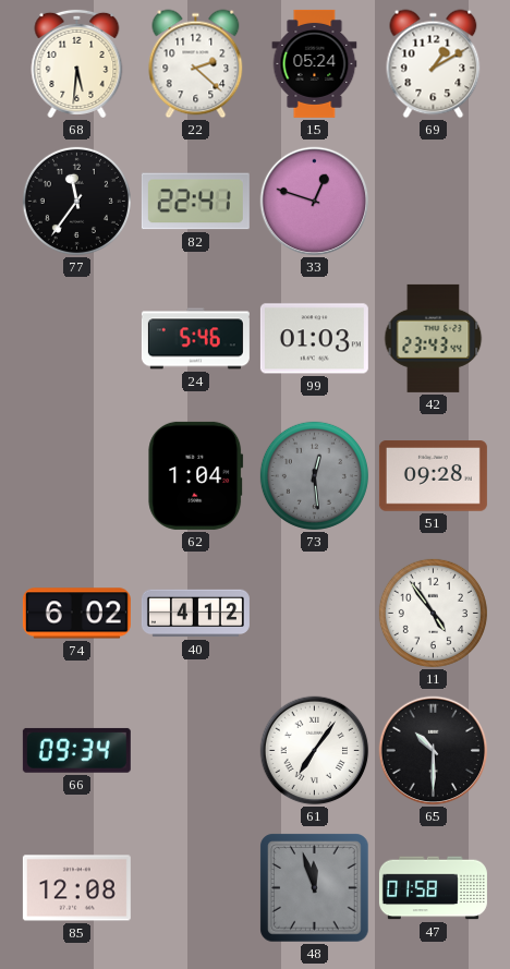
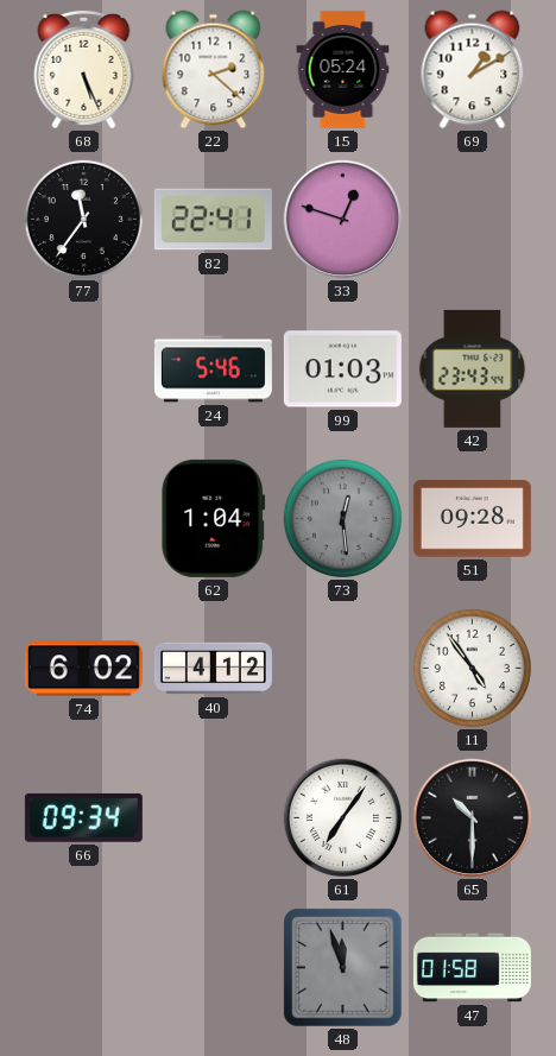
68: 5:31 -> 5:26
85: 12:08 -> none
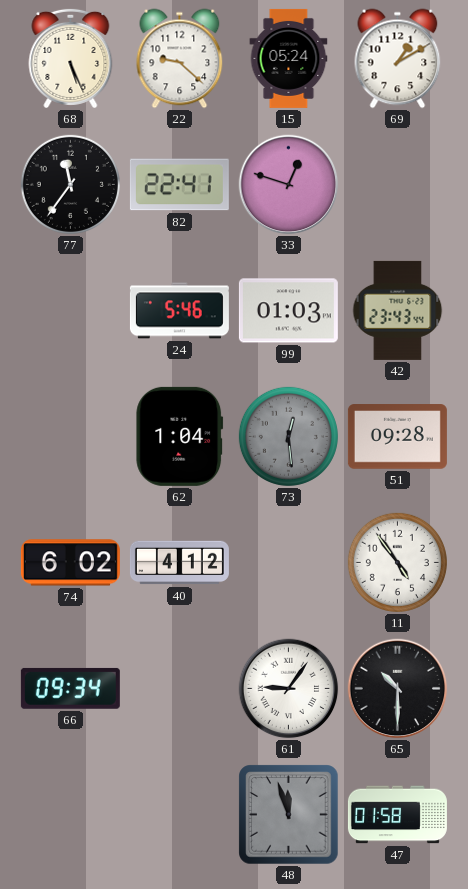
22: 2:22 -> 9:22
61: 7:06 -> 9:06
